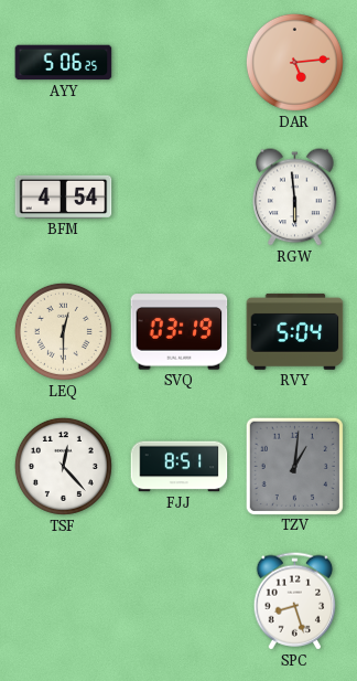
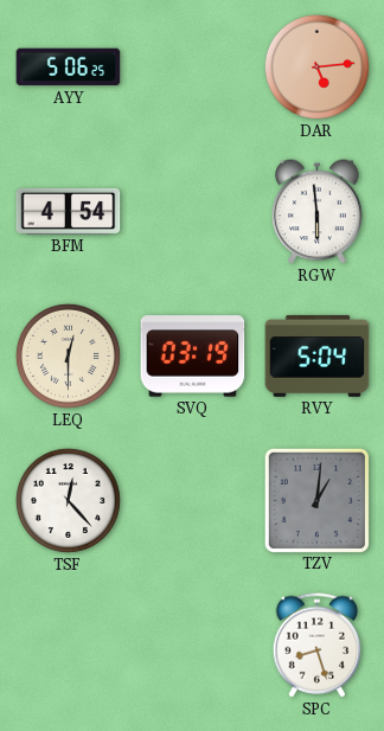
FJJ: 8:51 -> none
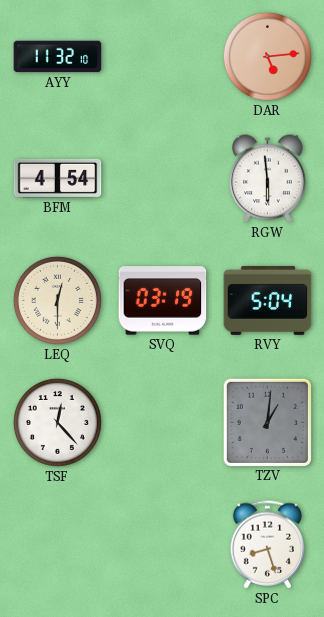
AYY: 5:06 -> 11:32
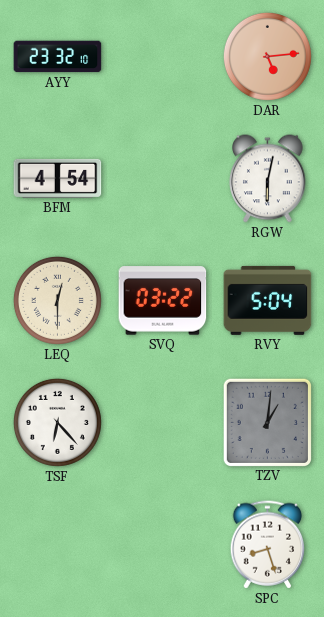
AYY: 11:32 -> 23:32
RGW: 5:59 -> 6:02
SVQ: 03:19 -> 03:22
TSF: 12:23 -> 6:23
